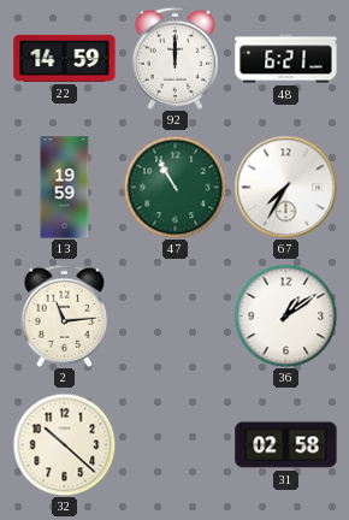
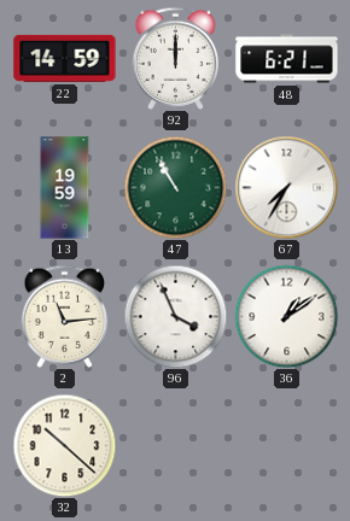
96: none -> 3:56
31: 02:58 -> none
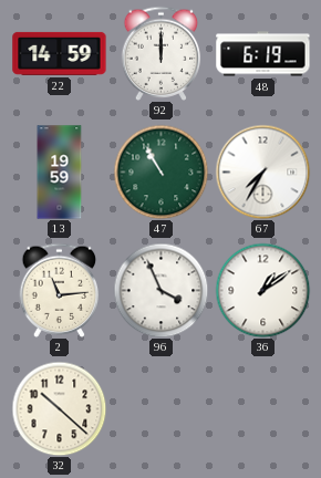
48: 6:21 -> 6:19
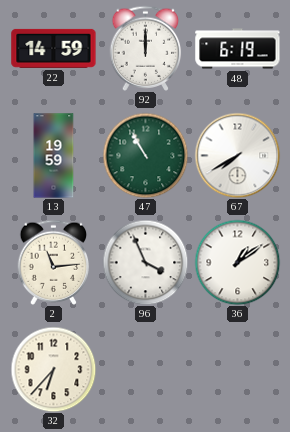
67: 7:35 -> 7:40
32: 10:22 -> 6:37
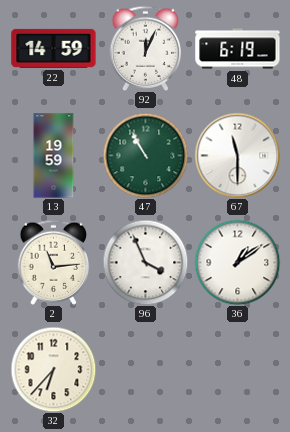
92: 12:00 -> 12:04
67: 7:40 -> 11:30
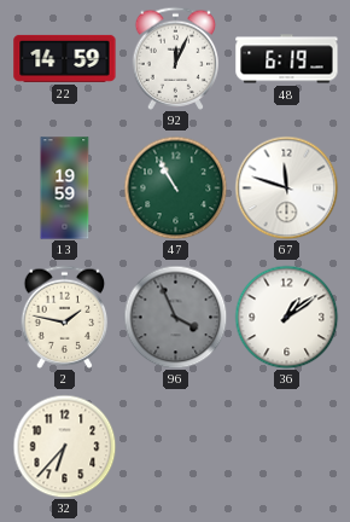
67: 11:30 -> 11:48
2: 11:14 -> 1:47
96 dial: white -> grey
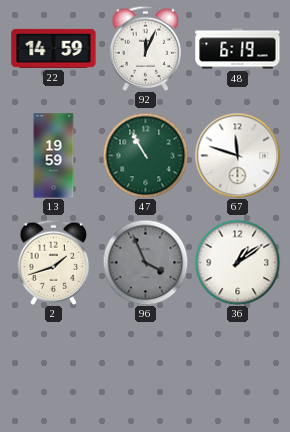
2: 1:47 -> 1:42
32: 6:37 -> none
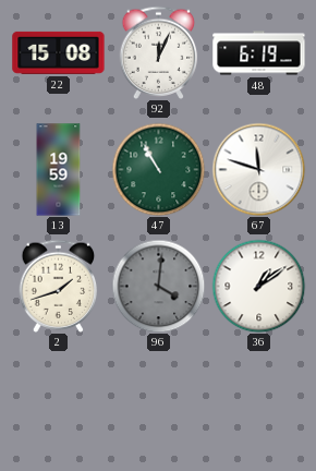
22: 14:59 -> 15:08
96: 3:56 -> 4:01
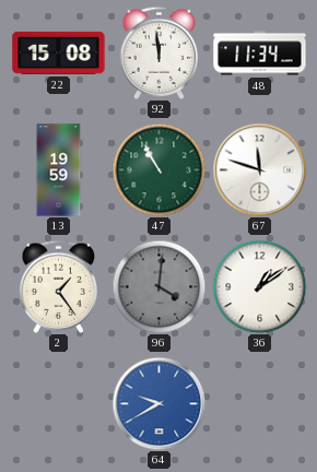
92: 12:04 -> 11:59
48: 6:19 -> 11:34
2: 1:42 -> 1:24
64: none -> 9:40
